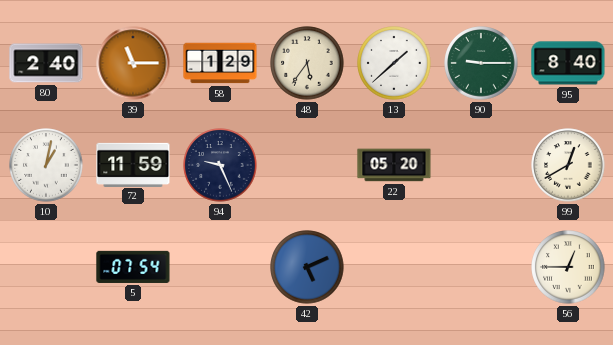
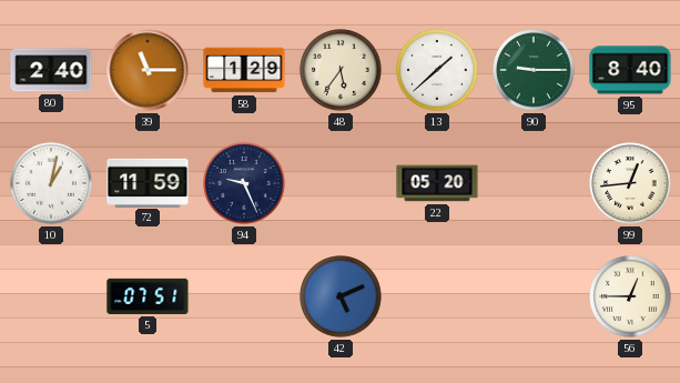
99: 12:40 -> 12:44
5: 07:54 -> 07:51
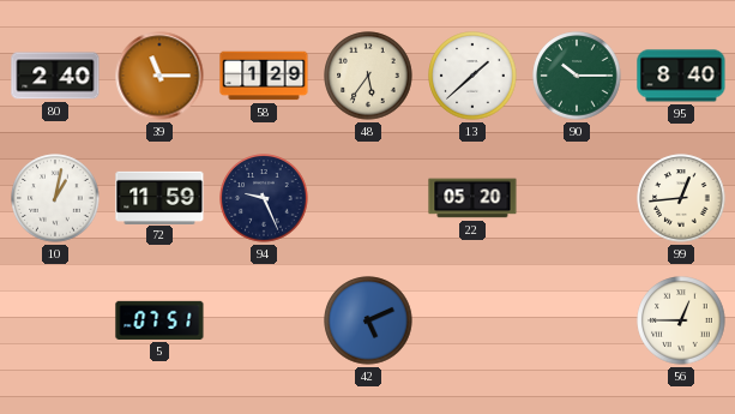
90: 9:15 -> 10:15
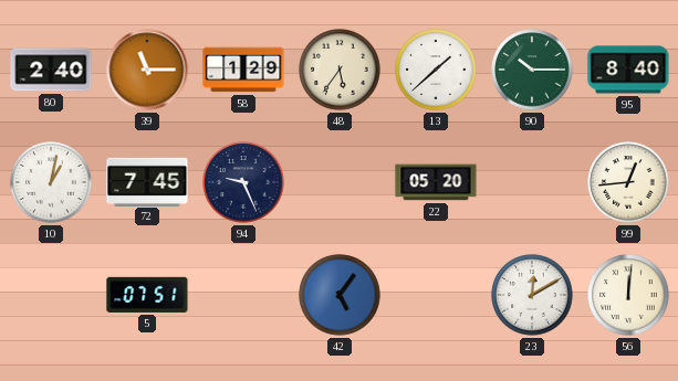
72: 11:59 -> 7:45
42: 5:11 -> 5:06
23: none -> 12:10
56: 12:45 -> 12:01
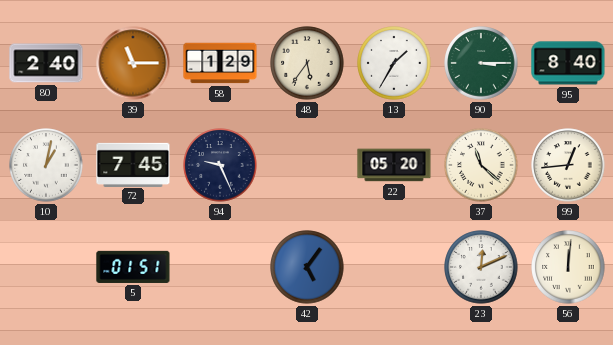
13: 1:38 -> 1:35
90: 10:15 -> 3:15
37: none -> 11:22
5: 07:51 -> 01:51
23: 12:10 -> 12:11
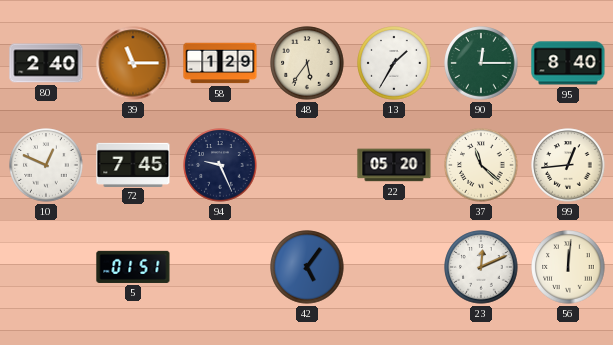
90: 3:15 -> 12:15
10: 1:02 -> 12:49
